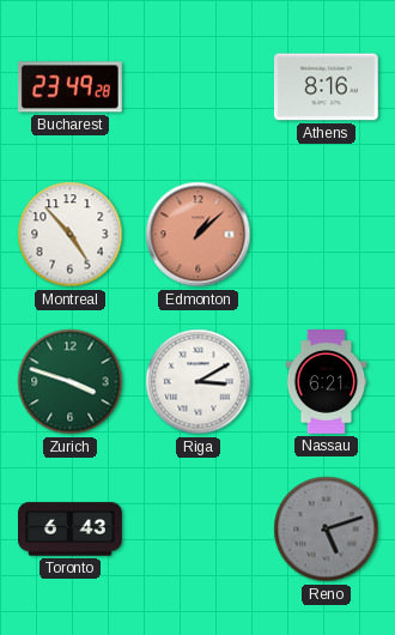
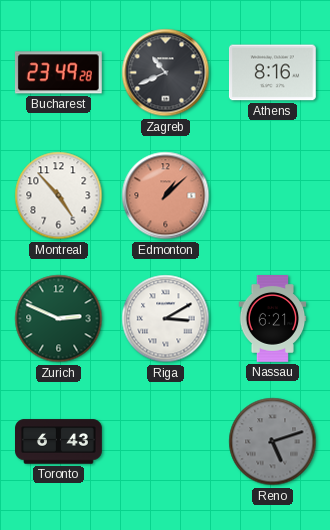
Zagreb: none -> 10:41
Zurich: 3:48 -> 2:49
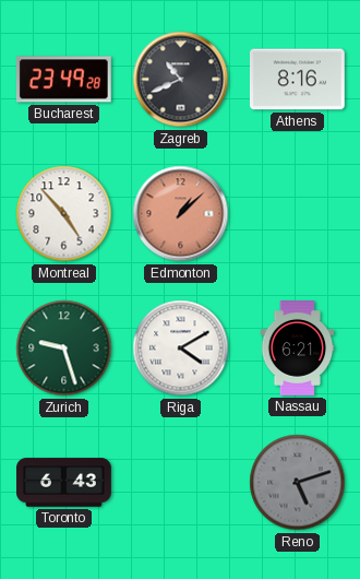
Zurich: 2:49 -> 9:27
Riga: 3:10 -> 4:10
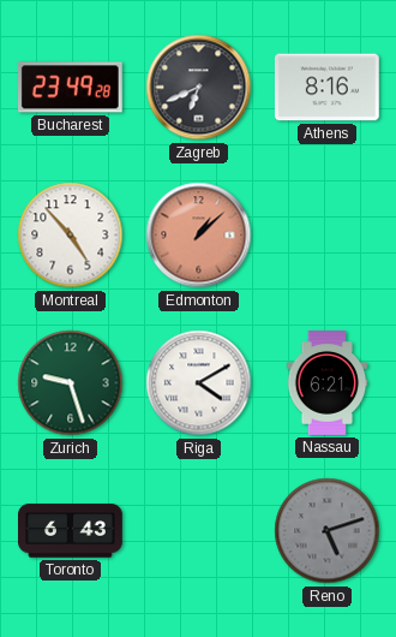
Zagreb: 10:41 -> 6:41
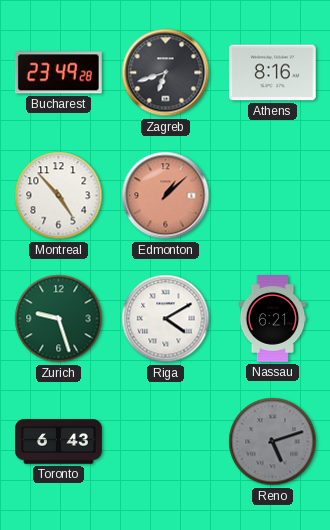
Zagreb: 6:41 -> 6:42
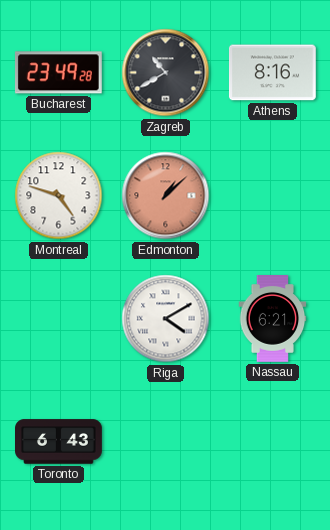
Zagreb: 6:42 -> 10:40
Montreal: 4:53 -> 4:48
Zurich: 9:27 -> none
Reno: 5:12 -> none
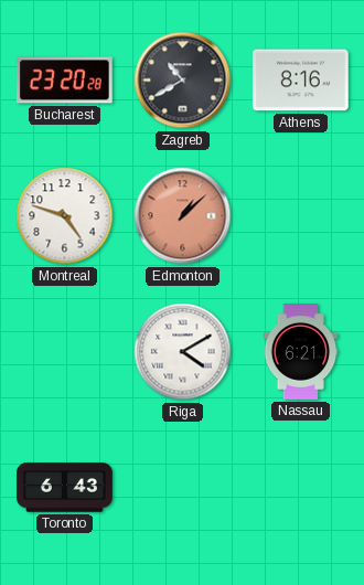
Bucharest: 23:49 -> 23:20
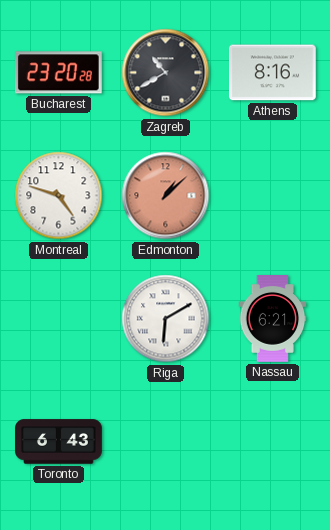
Riga: 4:10 -> 6:10
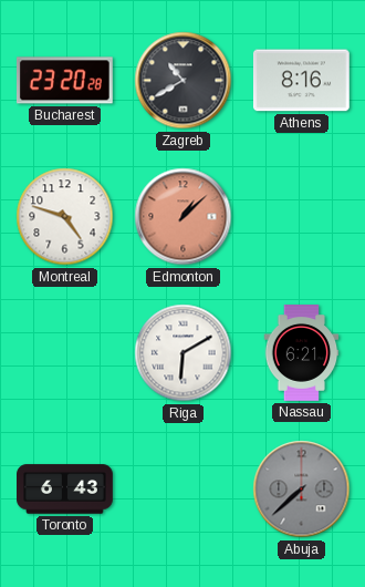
Abuja: none -> 7:38
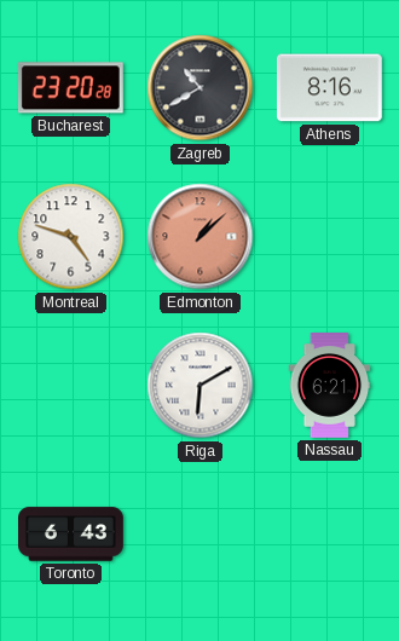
Abuja: 7:38 -> none
